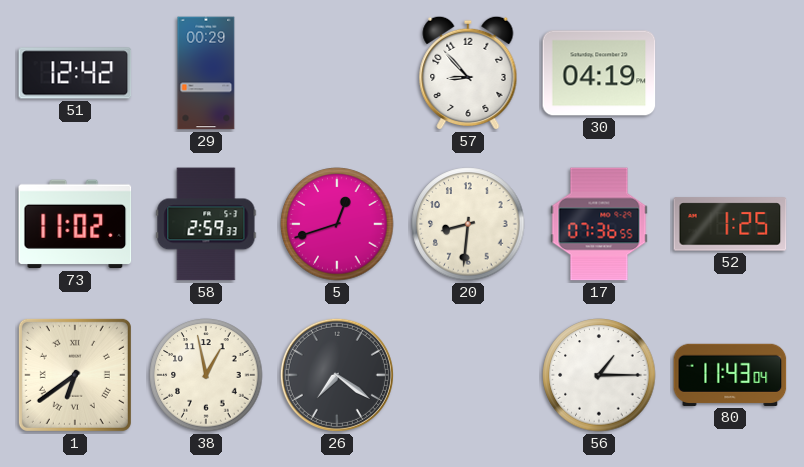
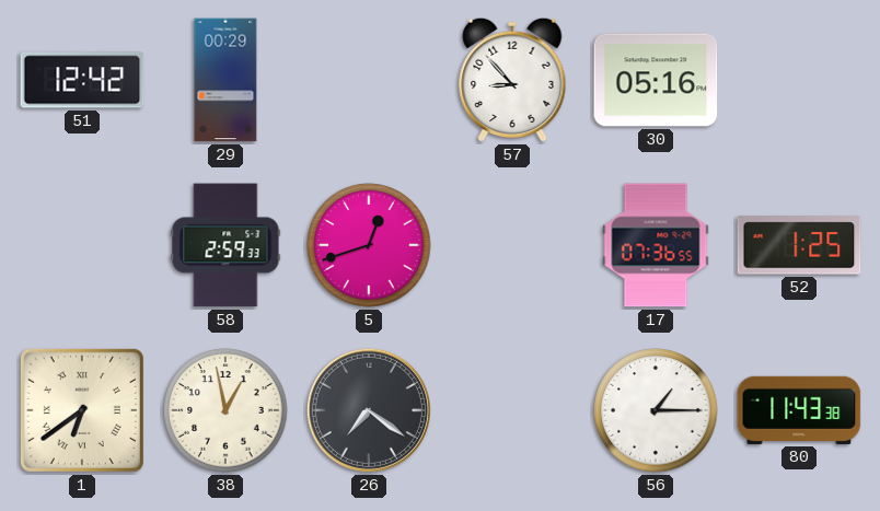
30: 04:19 -> 05:16
73: 11:02 -> none
20: 8:31 -> none
80: 11:43:04 -> 11:43:38
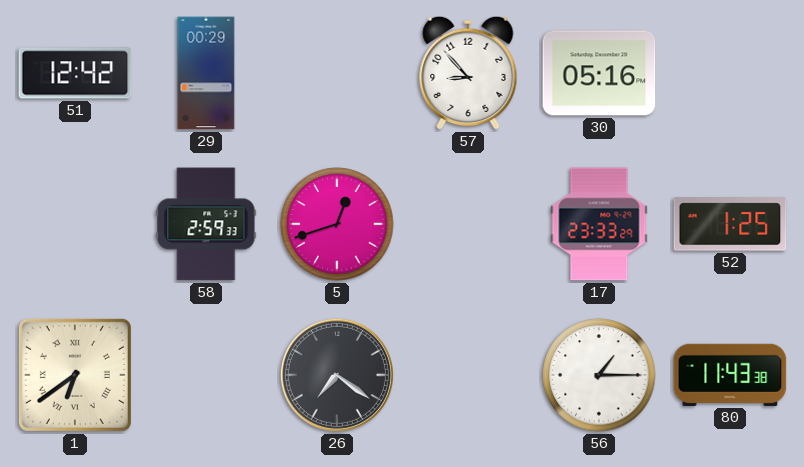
17: 07:36 -> 23:33
38: 12:58 -> none
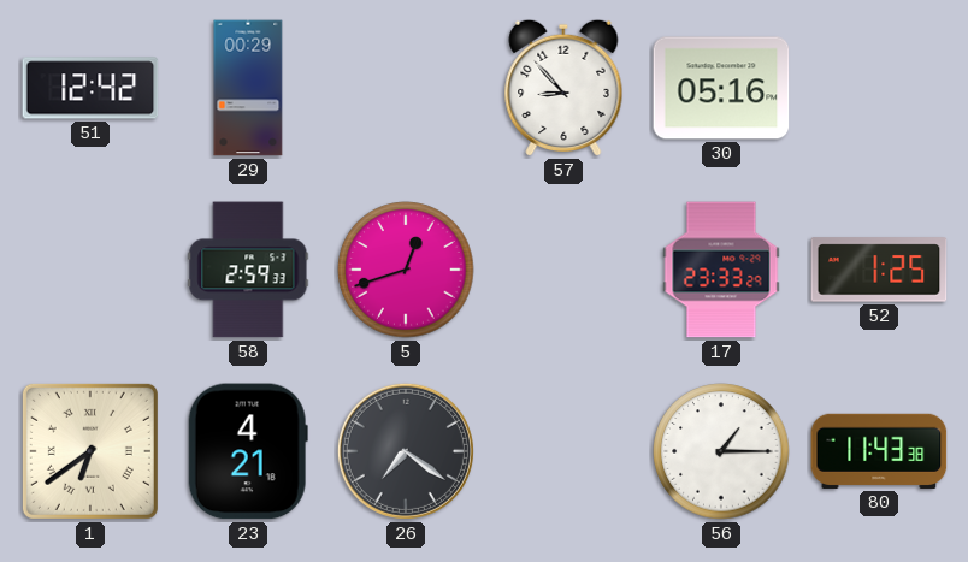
23: none -> 4:21
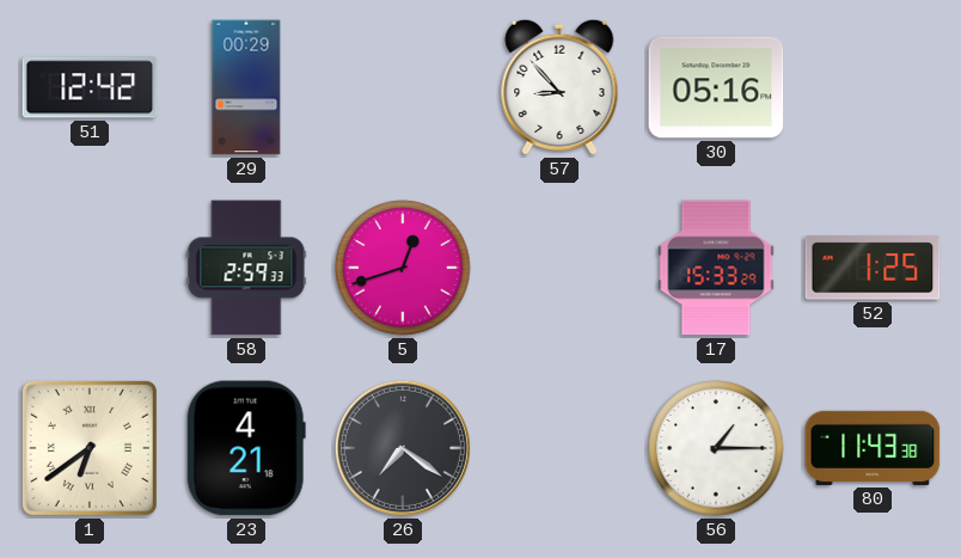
17: 23:33 -> 15:33
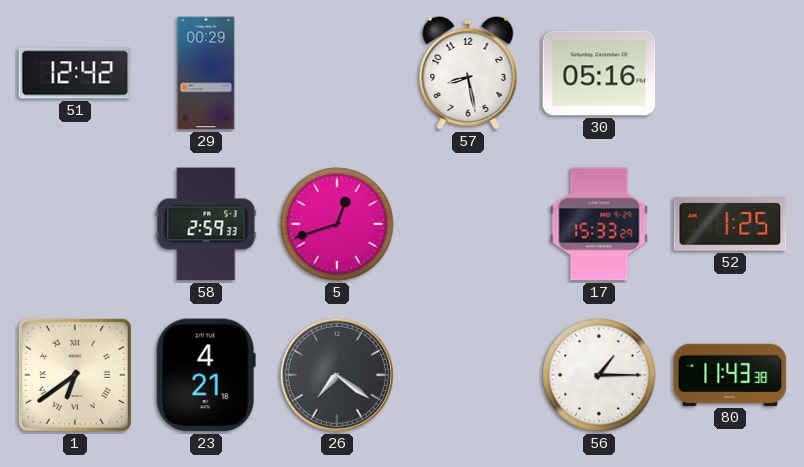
57: 8:53 -> 8:28
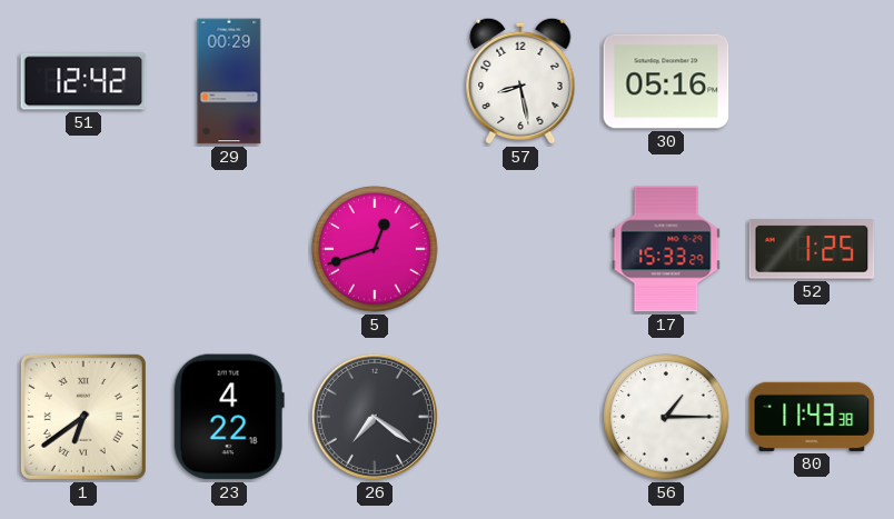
58: 2:59 -> none
23: 4:21 -> 4:22
